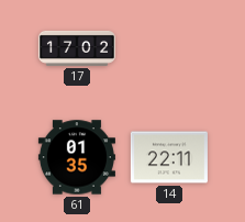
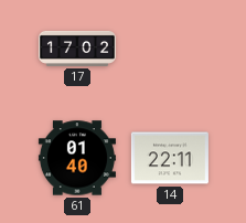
61: 01:35 -> 01:40
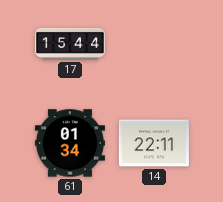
17: 17:02 -> 15:44
61: 01:40 -> 01:34
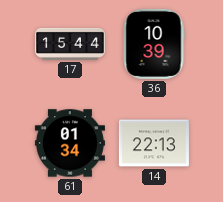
36: none -> 10:39
14: 22:11 -> 22:13
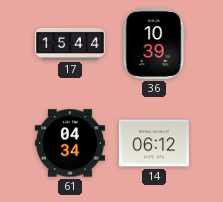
61: 01:34 -> 04:34
14: 22:13 -> 06:12
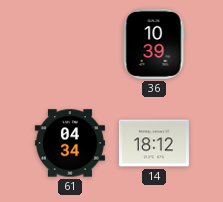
17: 15:44 -> none
14: 06:12 -> 18:12
